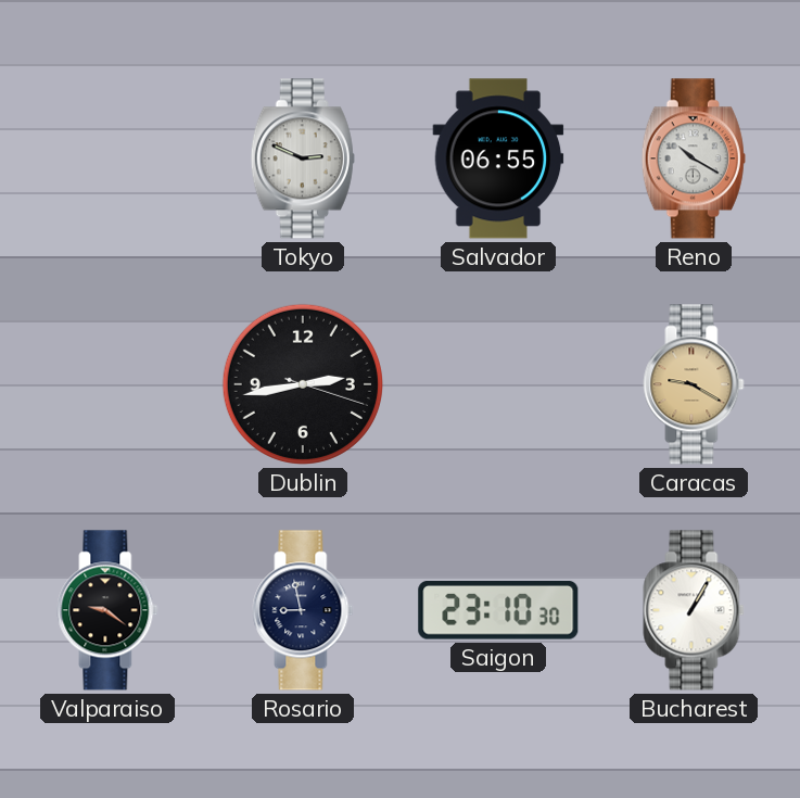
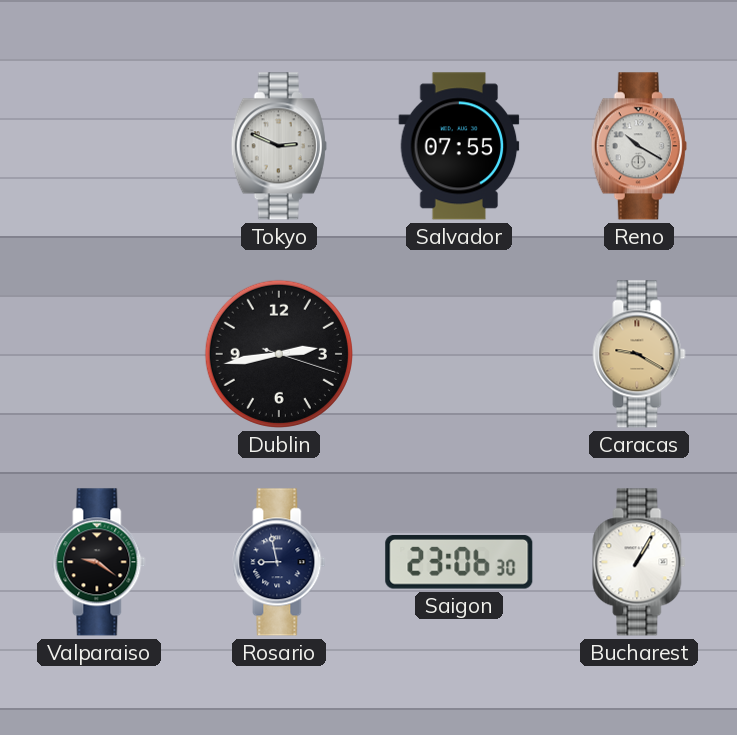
Salvador: 06:55 -> 07:55
Saigon: 23:10 -> 23:06
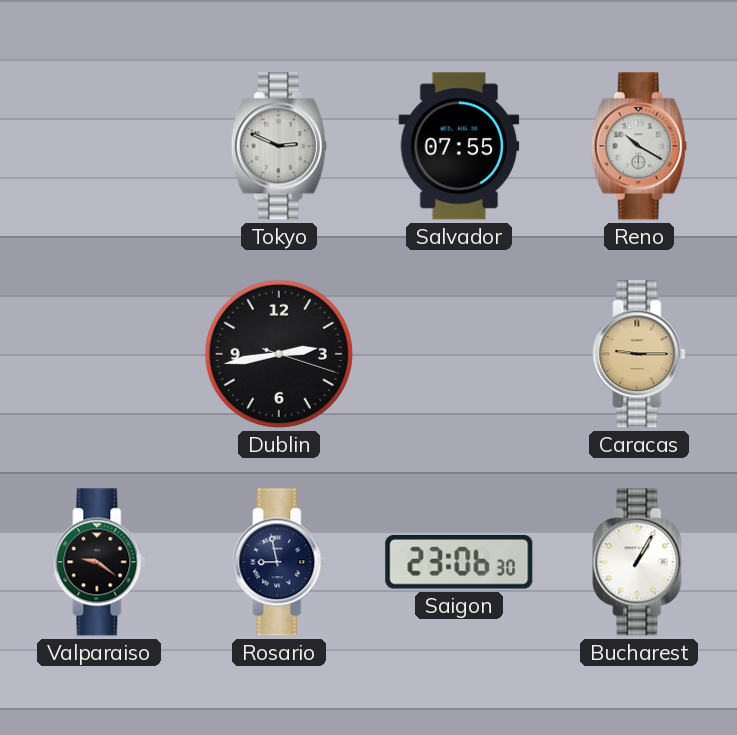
Caracas: 9:20 -> 9:15
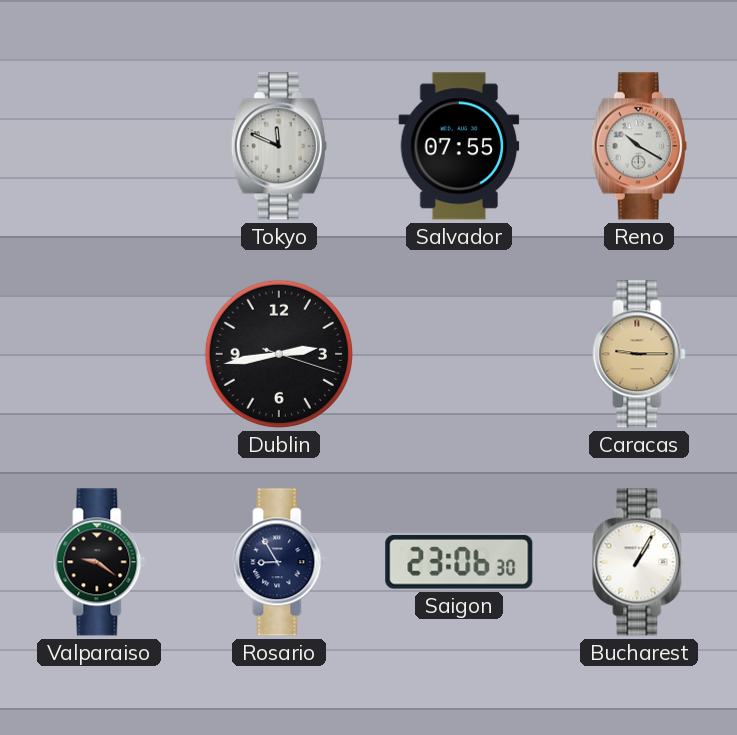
Tokyo: 2:49 -> 11:49
Rosario: 8:58 -> 8:55
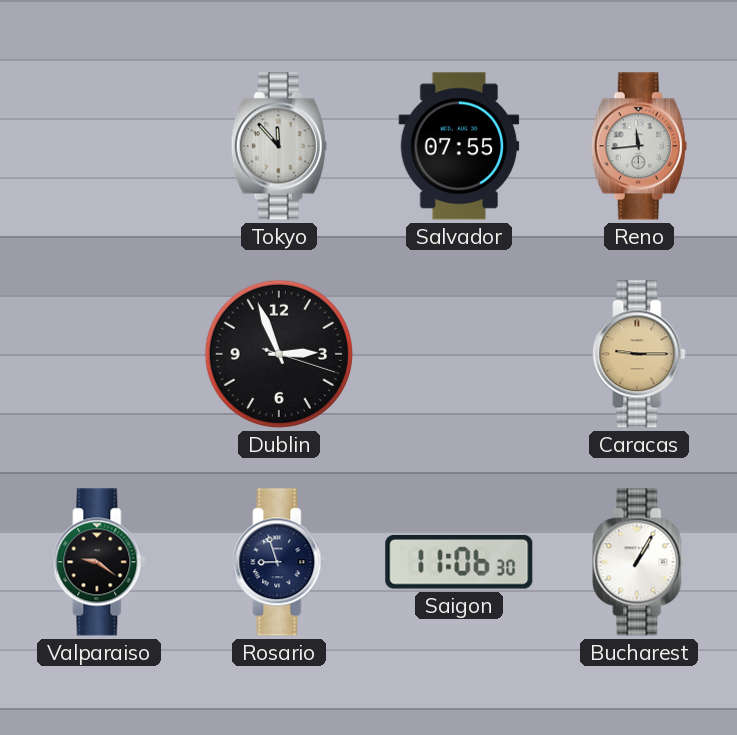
Tokyo: 11:49 -> 11:53
Reno: 10:20 -> 11:44
Dublin: 2:43 -> 2:56
Rosario: 8:55 -> 8:57
Saigon: 23:06 -> 11:06
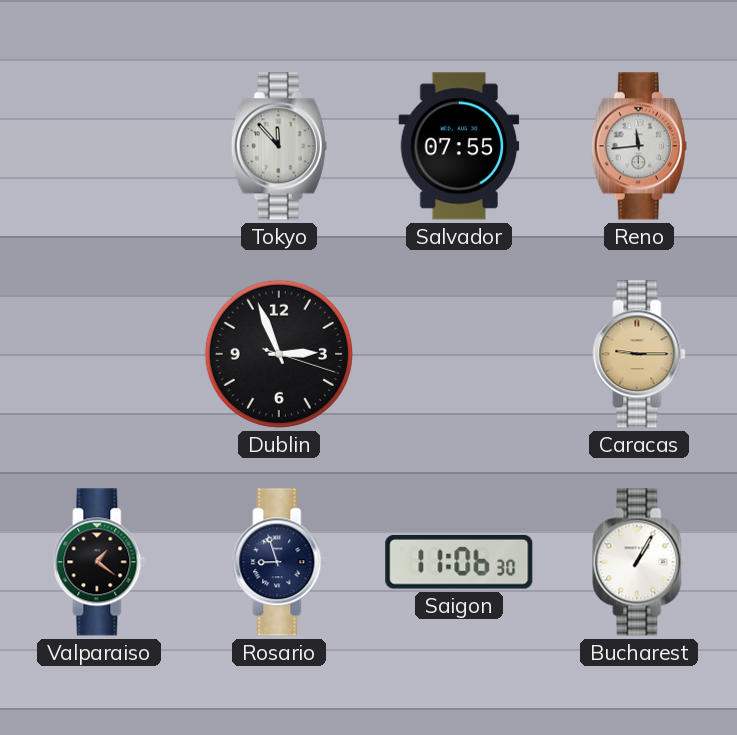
Valparaiso: 9:21 -> 1:21
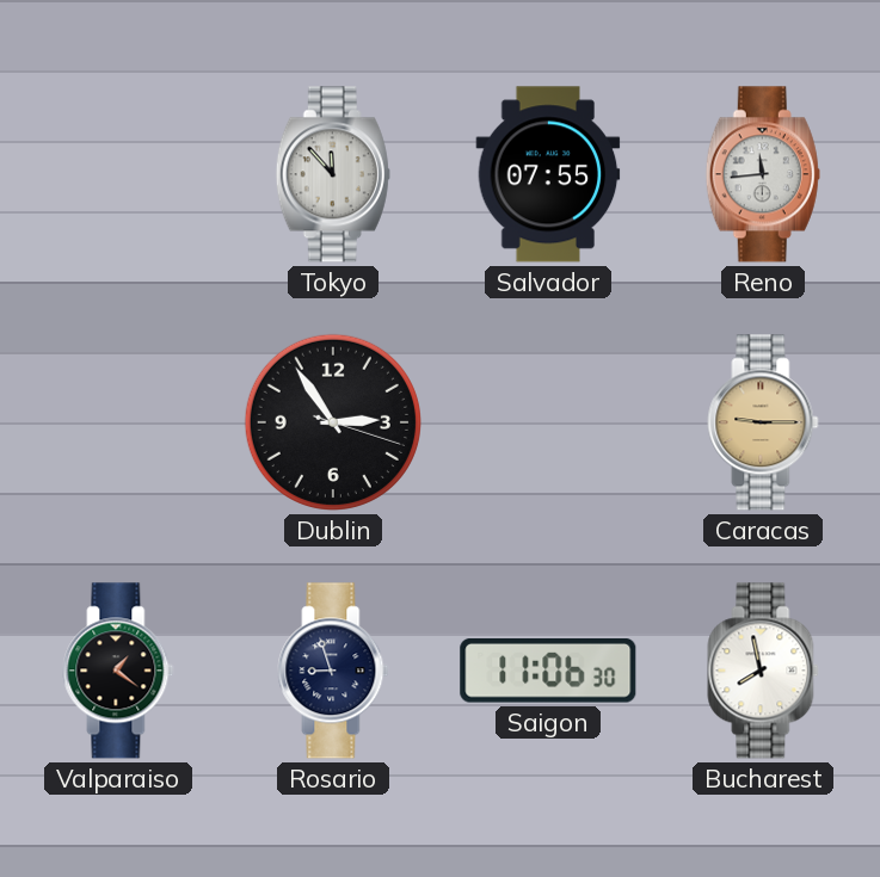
Dublin: 2:56 -> 2:54
Bucharest: 1:05 -> 7:58
